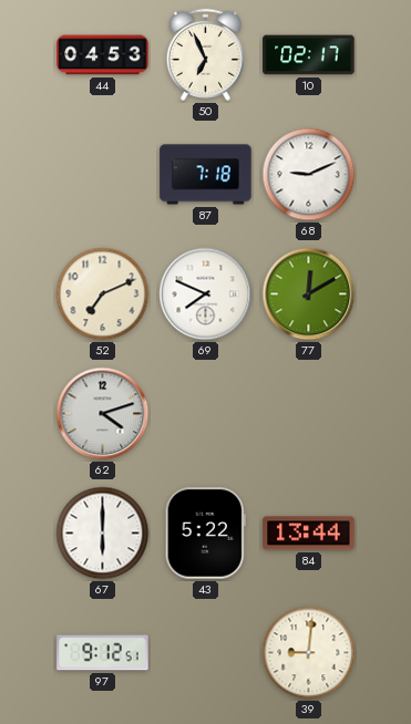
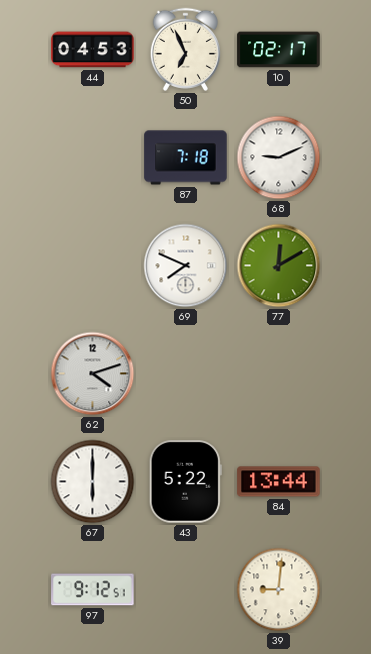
52: 7:11 -> none
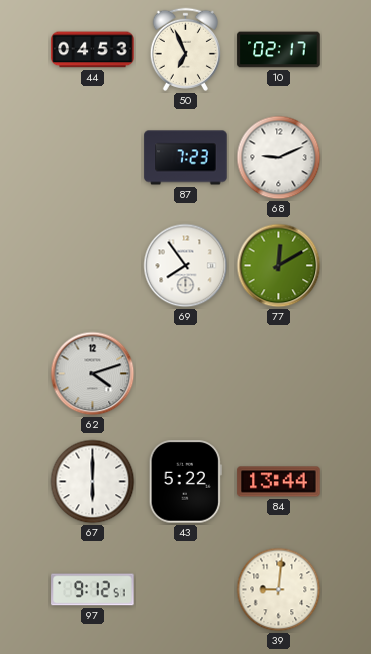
87: 7:18 -> 7:23
69: 7:49 -> 7:54
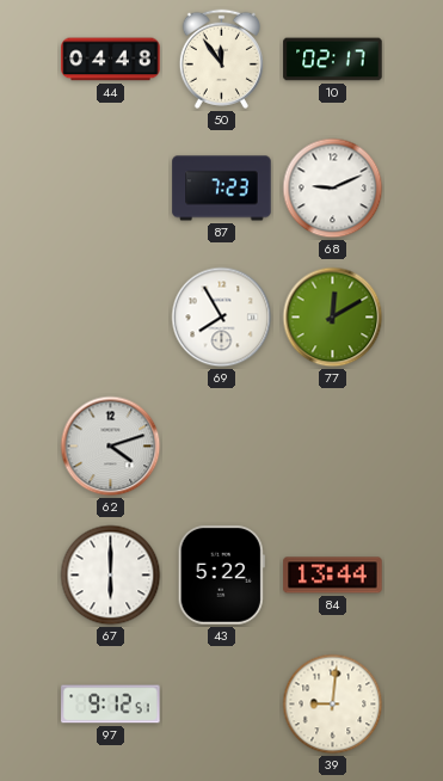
44: 04:53 -> 04:48
50: 6:56 -> 11:54
69: 7:54 -> 7:55
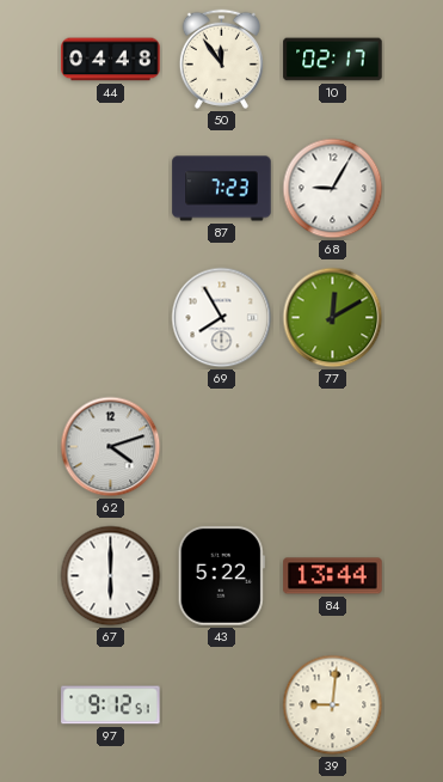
68: 9:11 -> 9:05
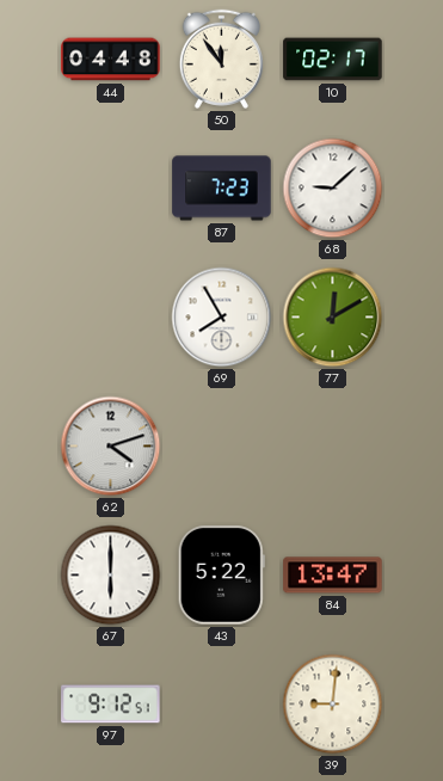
68: 9:05 -> 9:08
84: 13:44 -> 13:47
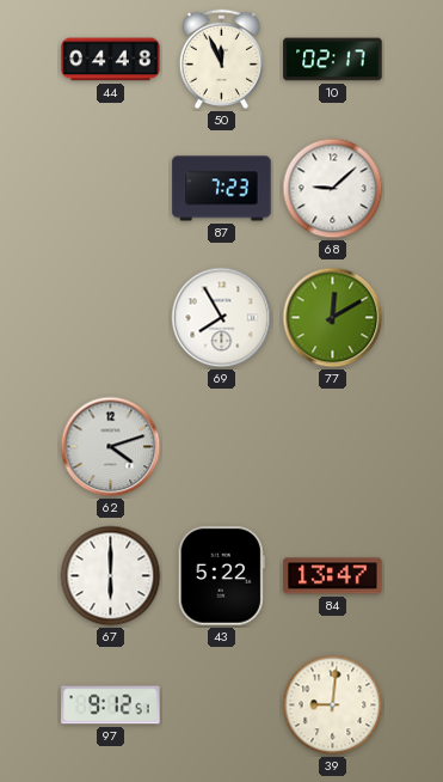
50: 11:54 -> 11:56
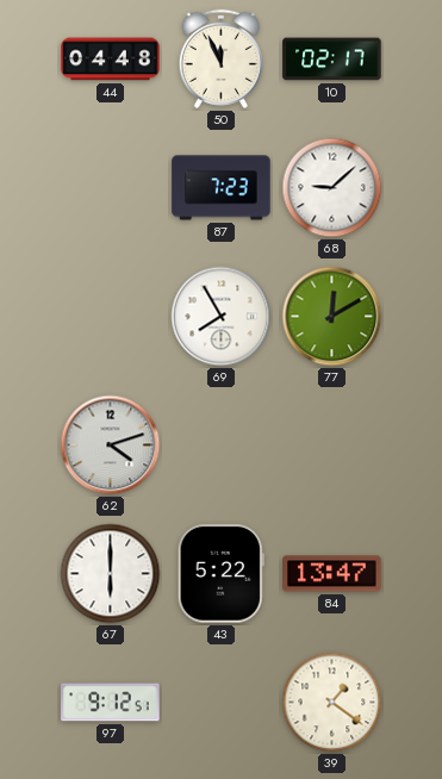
39: 9:01 -> 1:21
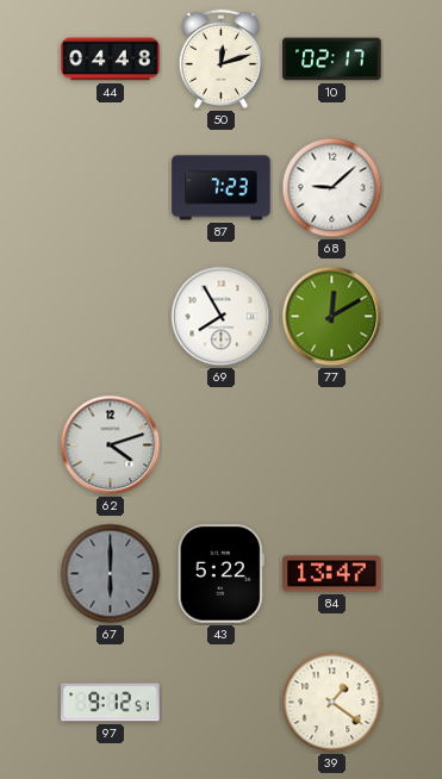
50: 11:56 -> 12:12
67 dial: white -> grey
